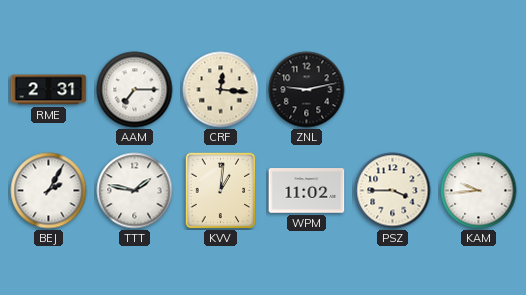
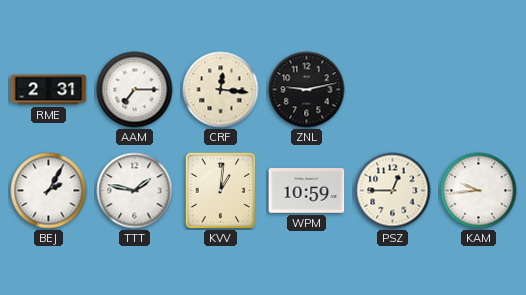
WPM: 11:02 -> 10:59
PSZ: 3:45 -> 12:45
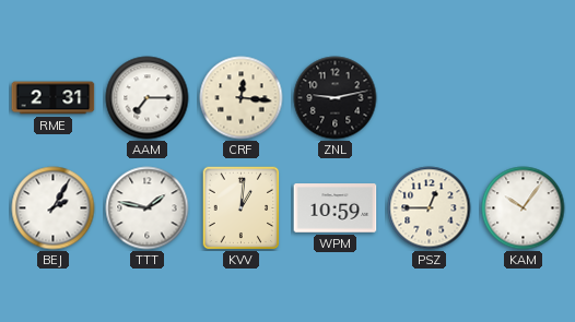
KAM: 9:44 -> 10:06
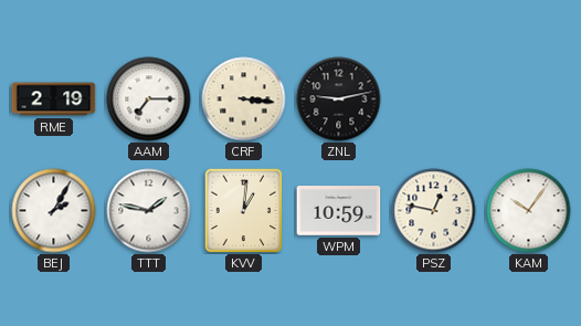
RME: 2:31 -> 2:19
CRF: 12:16 -> 3:16
PSZ: 12:45 -> 12:47
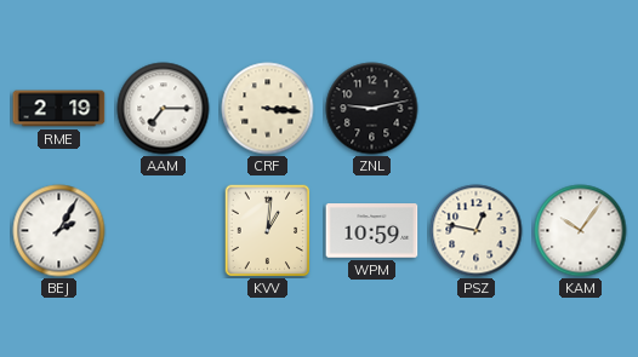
TTT: 1:47 -> none
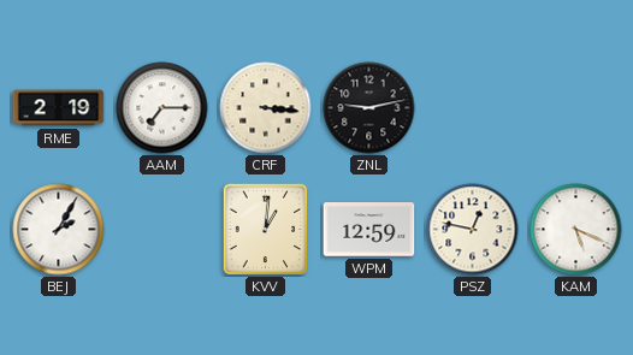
WPM: 10:59 -> 12:59
KAM: 10:06 -> 5:19
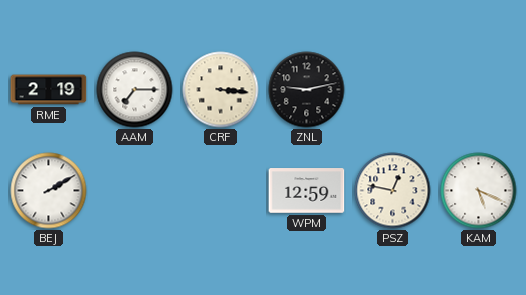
BEJ: 2:05 -> 2:10
KVV: 1:01 -> none
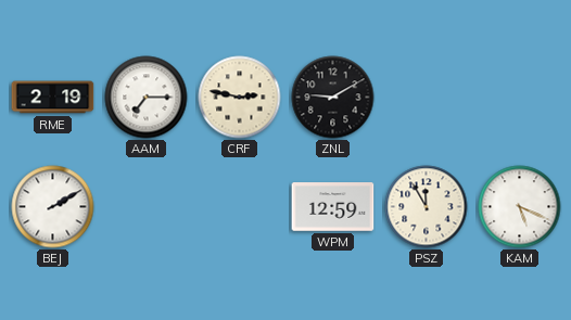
CRF: 3:16 -> 2:47
ZNL: 9:13 -> 9:10
PSZ: 12:47 -> 11:55
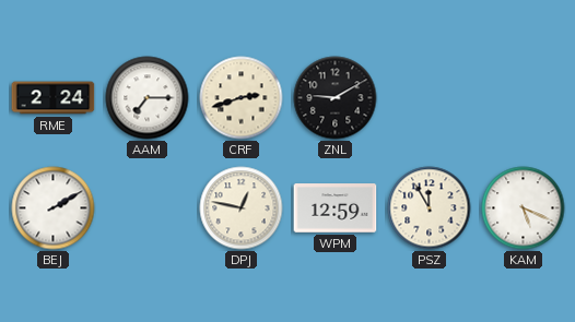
RME: 2:19 -> 2:24
CRF: 2:47 -> 2:42
DPJ: none -> 12:47
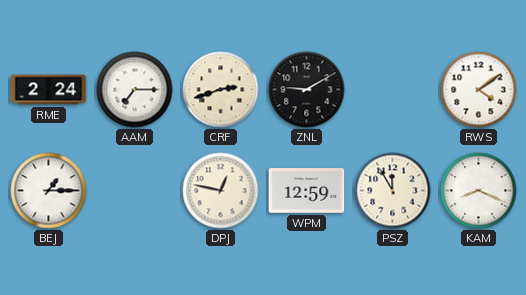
RWS: none -> 4:09
BEJ: 2:10 -> 1:15
KAM: 5:19 -> 8:19
